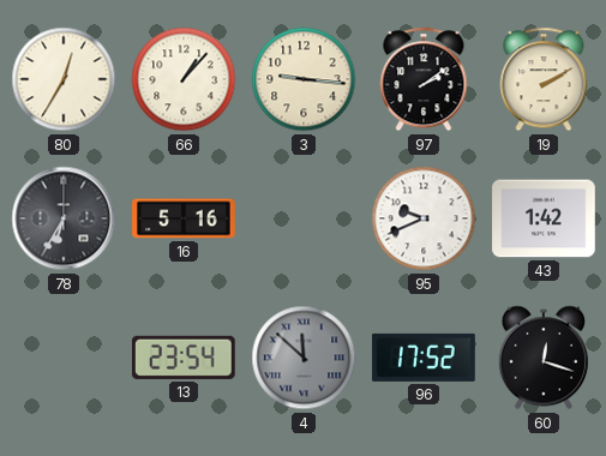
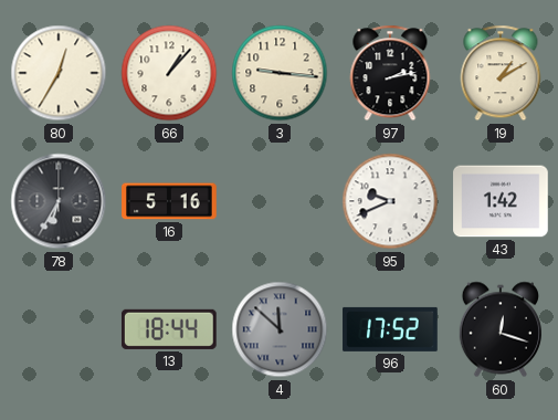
97: 2:09 -> 2:13
19: 2:10 -> 1:10
13: 23:54 -> 18:44
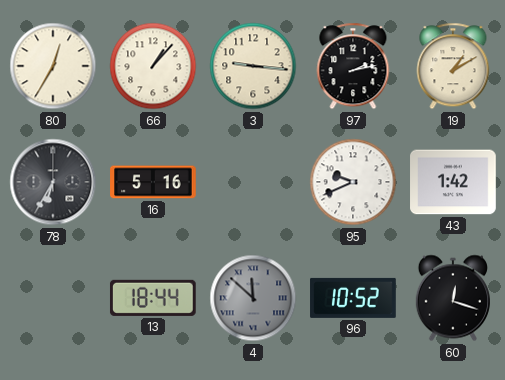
96: 17:52 -> 10:52
